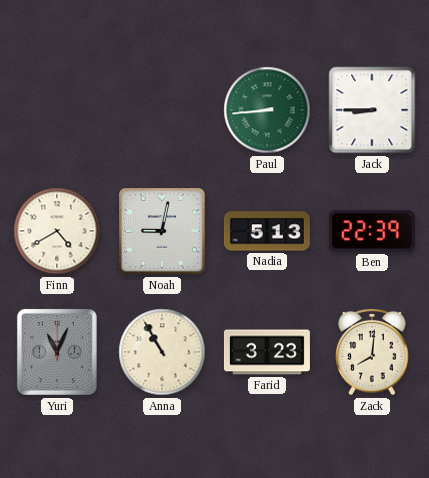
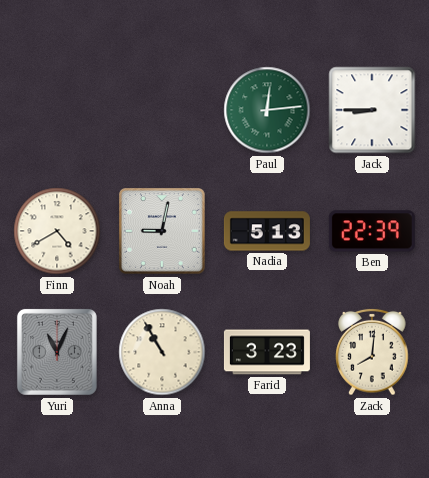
Paul: 8:44 -> 12:14
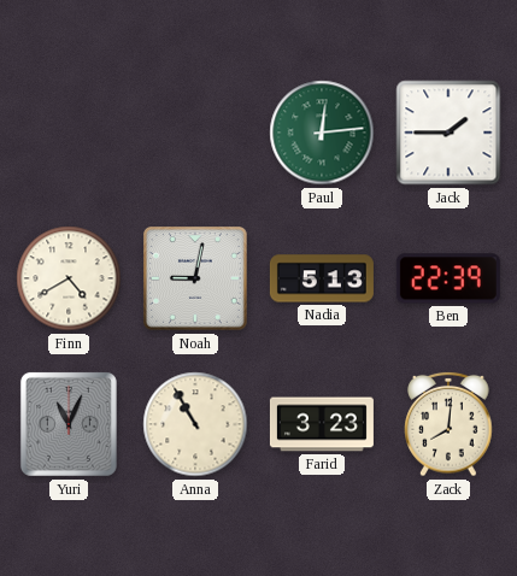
Jack: 8:45 -> 1:45
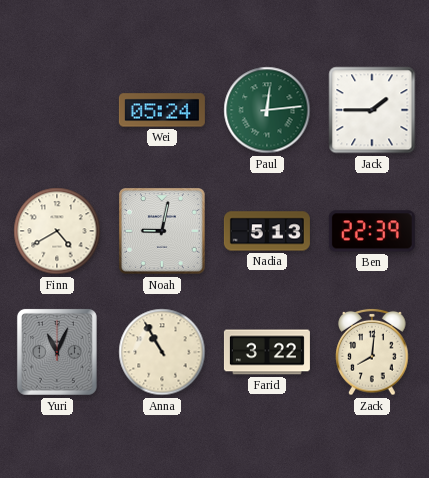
Wei: none -> 05:24
Farid: 3:23 -> 3:22
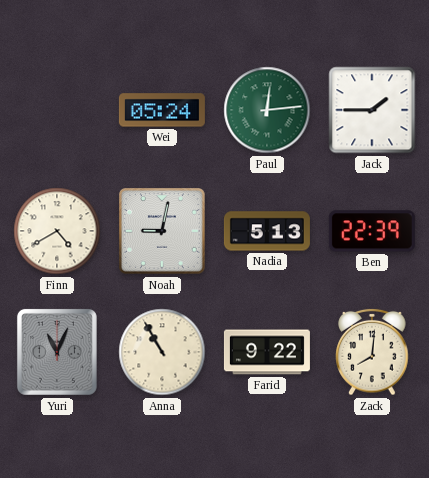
Farid: 3:22 -> 9:22
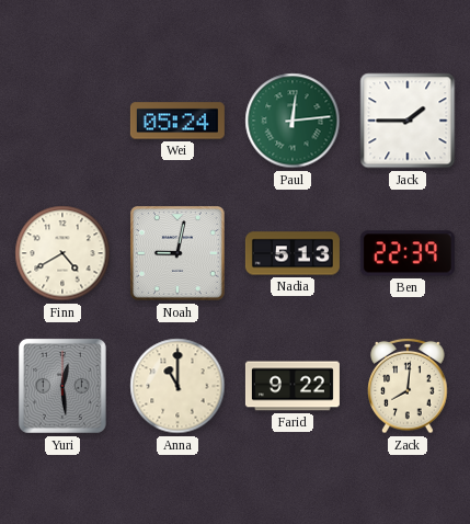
Yuri: 11:04 -> 12:29
Anna: 10:55 -> 11:00
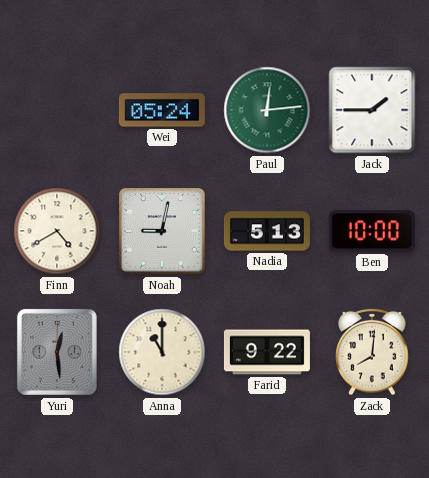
Ben: 22:39 -> 10:00
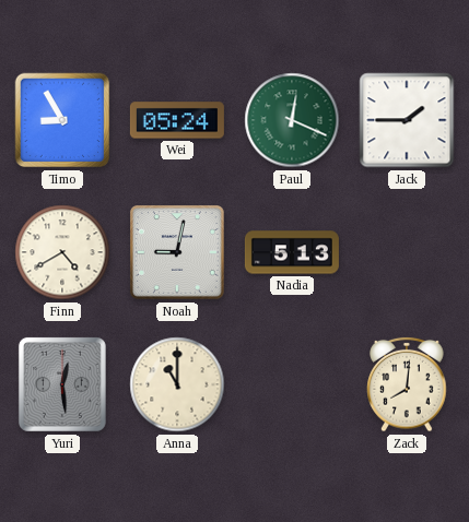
Timo: none -> 8:55
Paul: 12:14 -> 12:19
Ben: 10:00 -> none
Farid: 9:22 -> none
